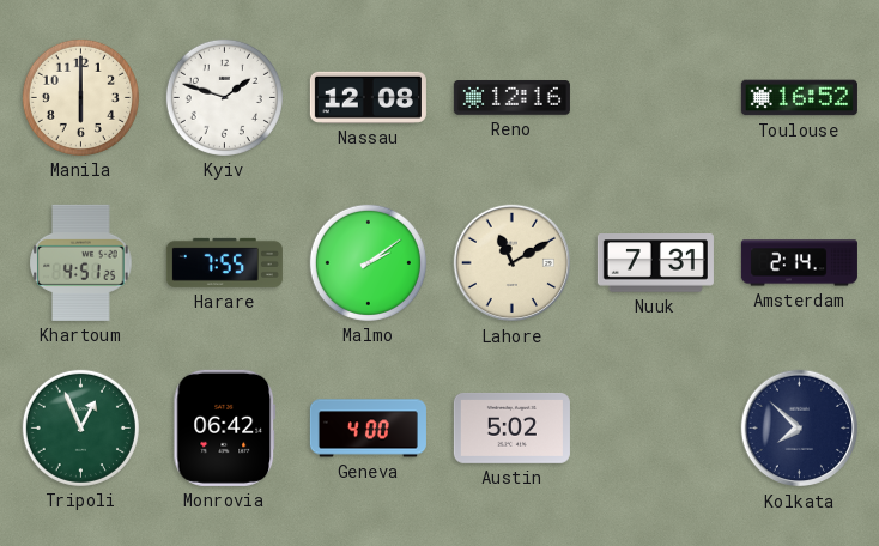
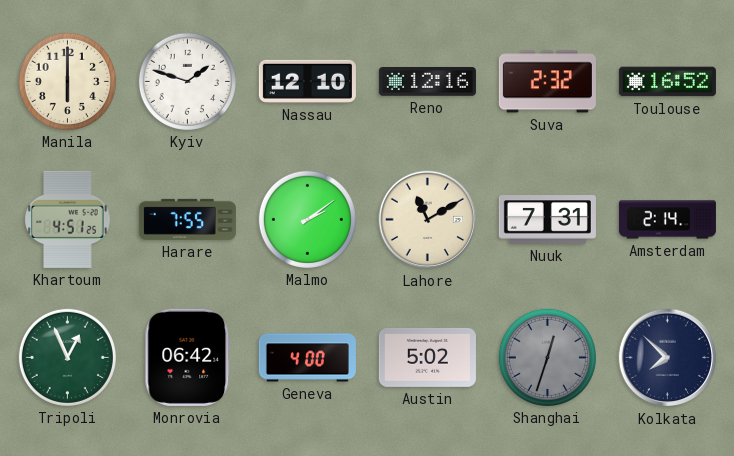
Nassau: 12:08 -> 12:10
Suva: none -> 2:32
Shanghai: none -> 12:33
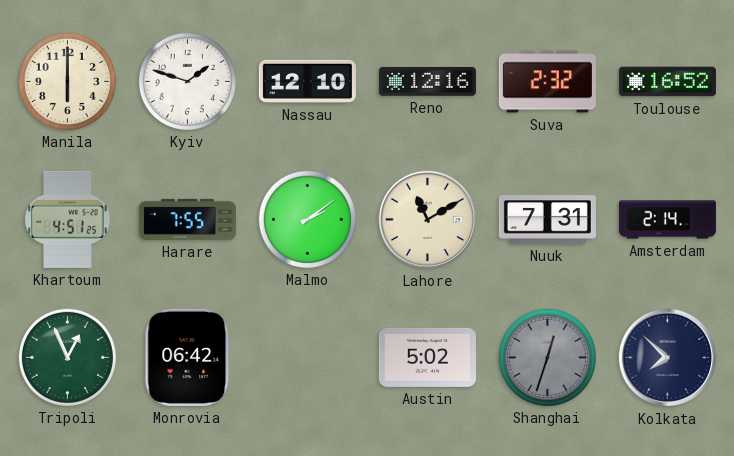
Geneva: 4:00 -> none
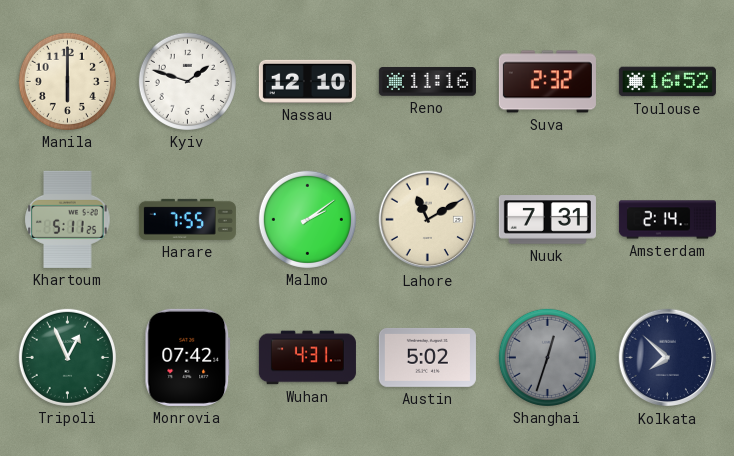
Reno: 12:16 -> 11:16
Khartoum: 4:51 -> 5:11
Monrovia: 06:42 -> 07:42
Wuhan: none -> 4:31
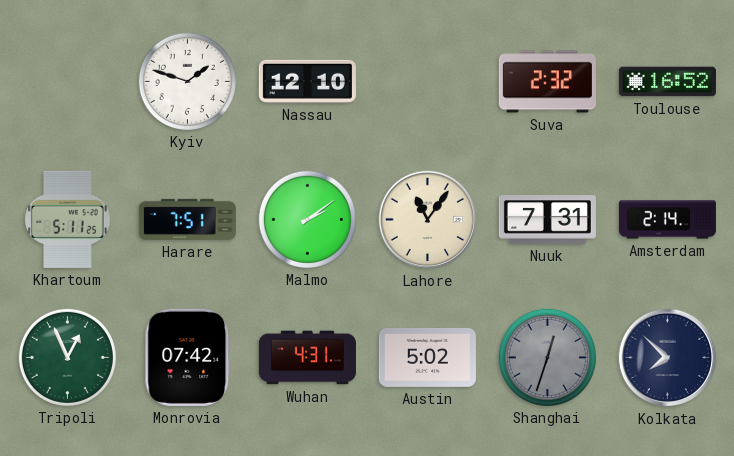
Manila: 6:00 -> none
Reno: 11:16 -> none
Harare: 7:55 -> 7:51
Lahore: 11:10 -> 11:06
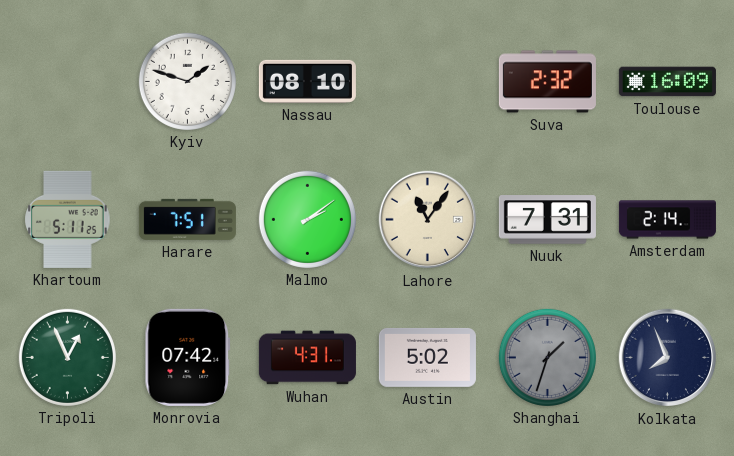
Nassau: 12:10 -> 08:10
Toulouse: 16:52 -> 16:09
Shanghai: 12:33 -> 1:33
Kolkata: 7:52 -> 7:56
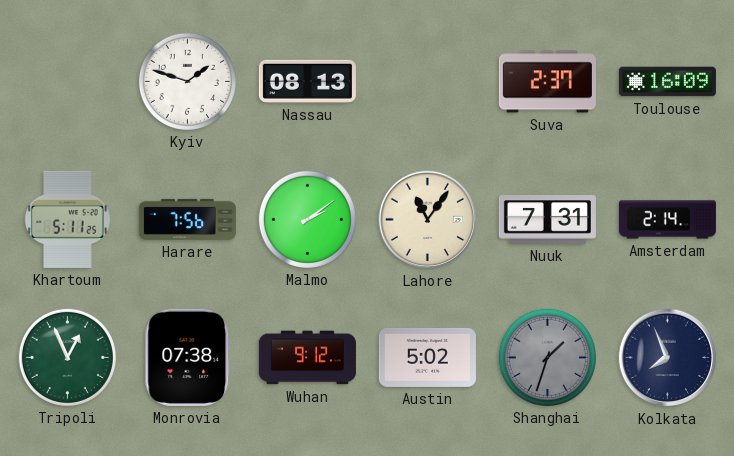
Nassau: 08:10 -> 08:13
Suva: 2:32 -> 2:37
Harare: 7:51 -> 7:56
Monrovia: 07:42 -> 07:38
Wuhan: 4:31 -> 9:12
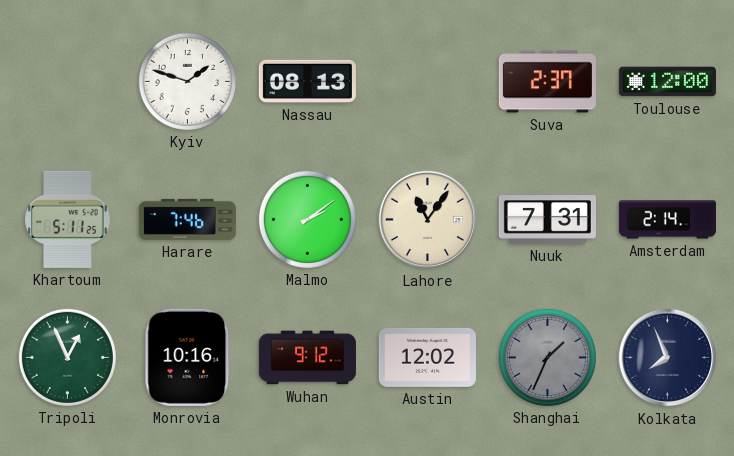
Toulouse: 16:09 -> 12:00
Harare: 7:56 -> 7:46
Monrovia: 07:38 -> 10:16
Austin: 5:02 -> 12:02
Shanghai: 1:33 -> 1:34
